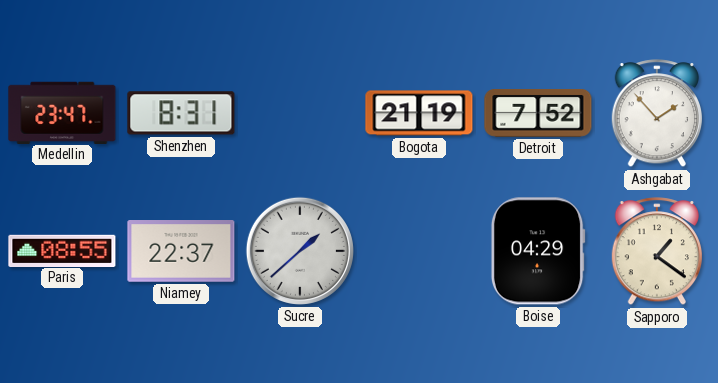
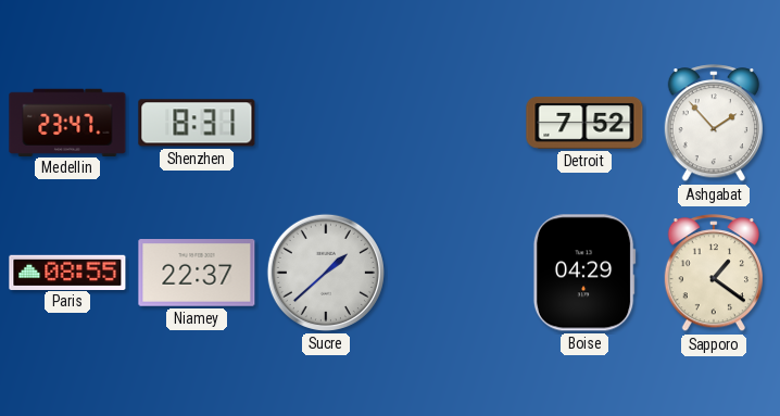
Bogota: 21:19 -> none
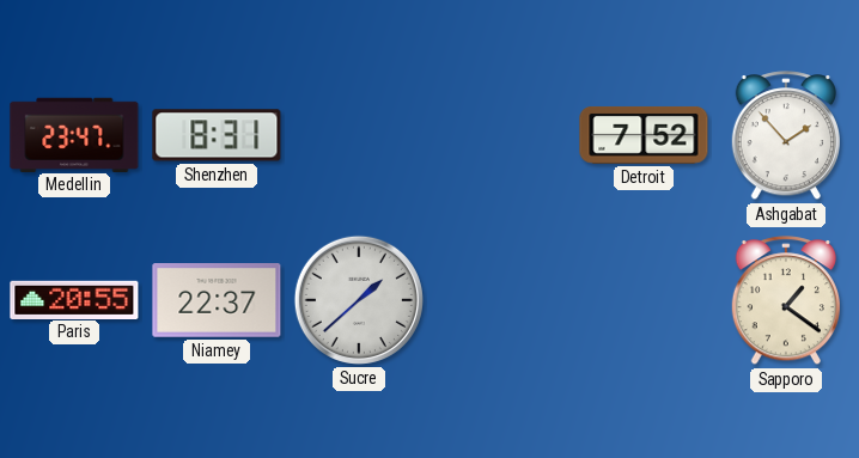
Paris: 08:55 -> 20:55
Boise: 04:29 -> none
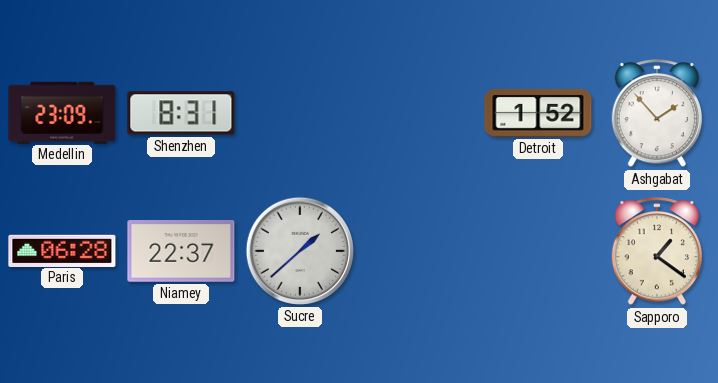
Medellin: 23:47 -> 23:09
Detroit: 7:52 -> 1:52
Paris: 20:55 -> 06:28
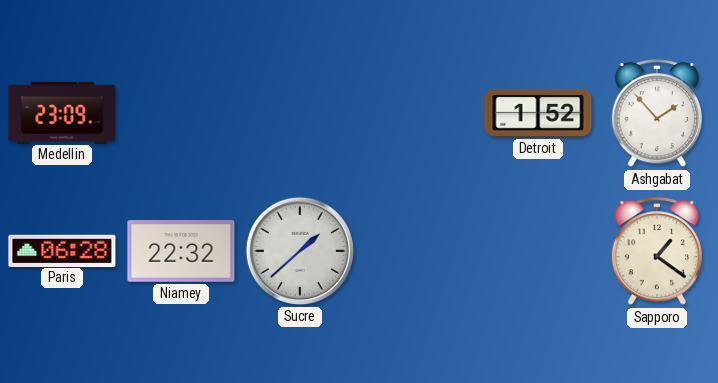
Shenzhen: 8:31 -> none
Niamey: 22:37 -> 22:32
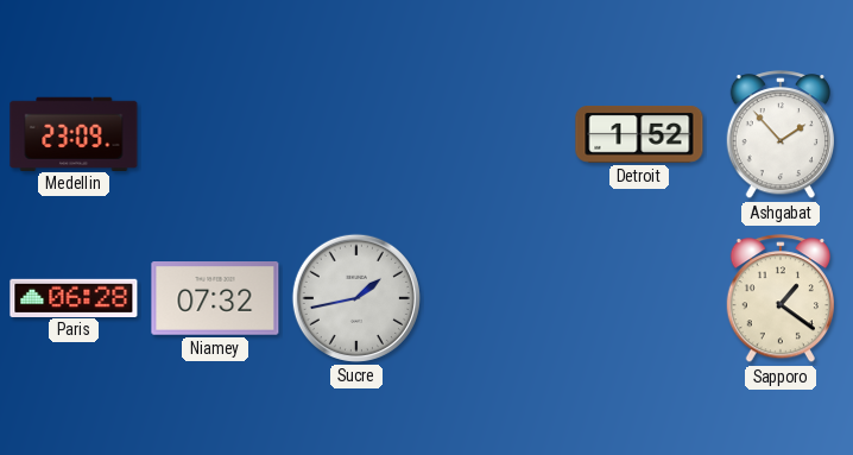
Niamey: 22:32 -> 07:32
Sucre: 1:38 -> 1:43
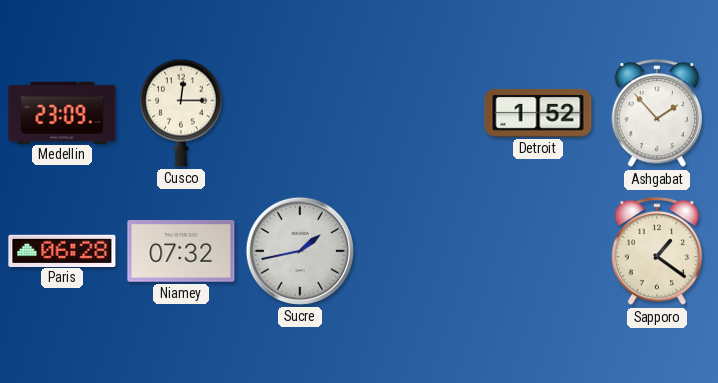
Cusco: none -> 12:15
